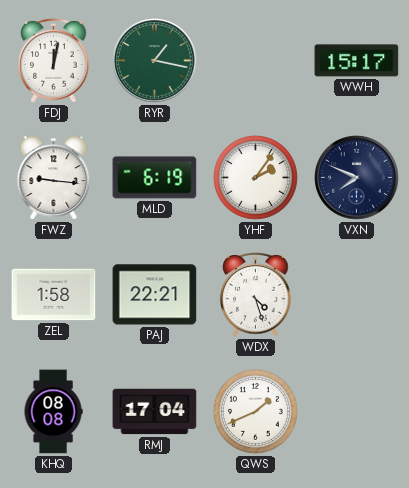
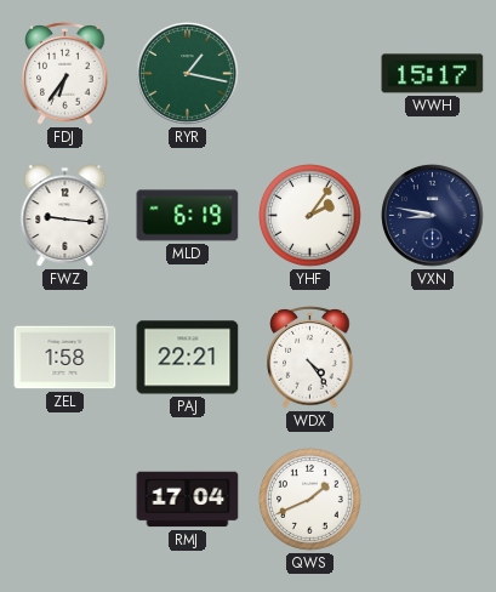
FDJ: 12:02 -> 6:36
VXN: 7:49 -> 8:47
WDX: 4:27 -> 4:24
KHQ: 08:08 -> none
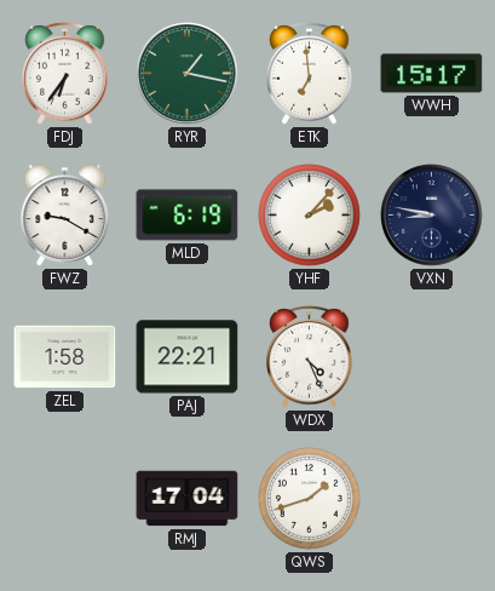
ETK: none -> 6:59
FWZ: 9:16 -> 9:20
YHF: 2:06 -> 2:07
WDX: 4:24 -> 4:26
QWS: 1:41 -> 1:42
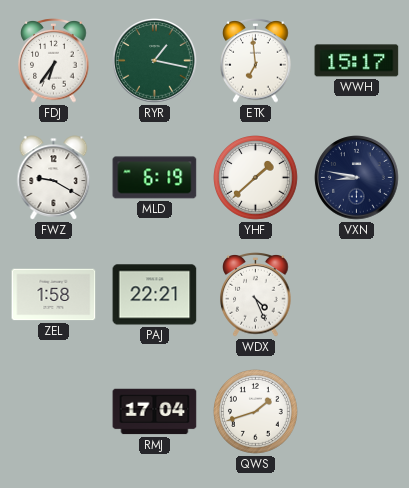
YHF: 2:07 -> 1:38
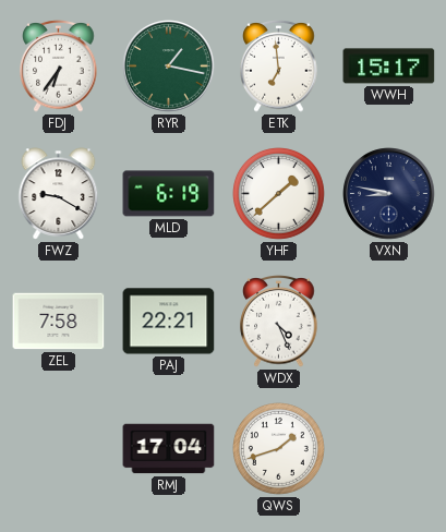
ZEL: 1:58 -> 7:58
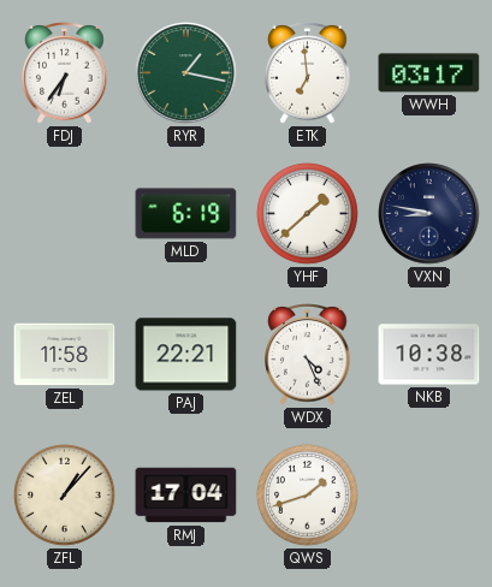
WWH: 15:17 -> 03:17
FWZ: 9:20 -> none
ZEL: 7:58 -> 11:58
NKB: none -> 10:38
ZFL: none -> 1:07
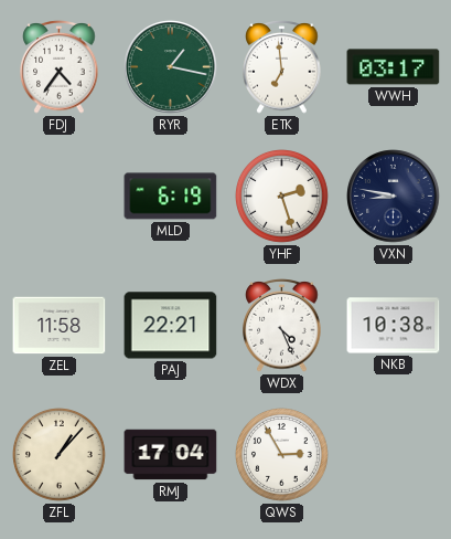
FDJ: 6:36 -> 4:36
YHF: 1:38 -> 2:27
QWS: 1:42 -> 2:55
